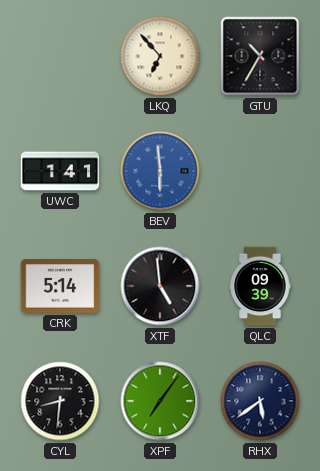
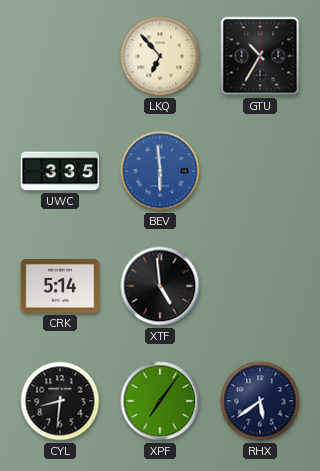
UWC: 1:41 -> 3:35
QLC: 09:39 -> none
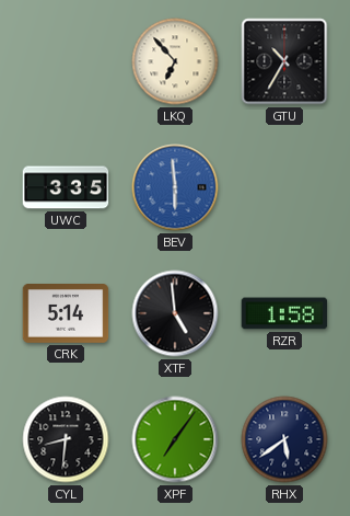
RZR: none -> 1:58
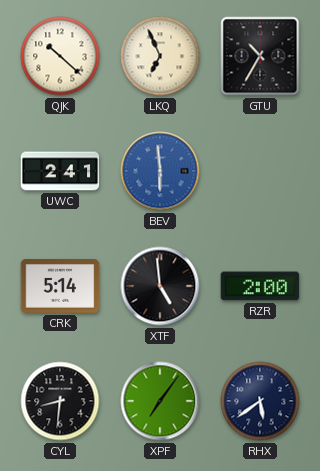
QJK: none -> 10:22
LKQ: 6:53 -> 6:56
UWC: 3:35 -> 2:41
RZR: 1:58 -> 2:00
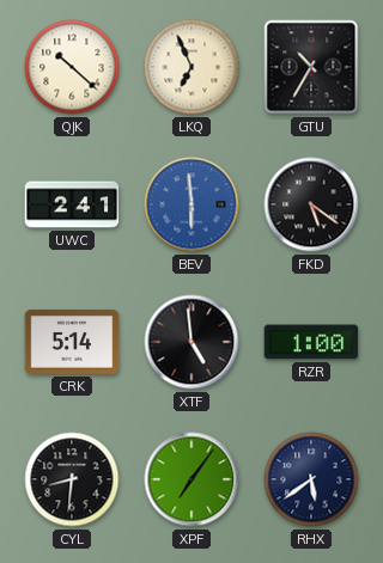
FKD: none -> 5:21
RZR: 2:00 -> 1:00
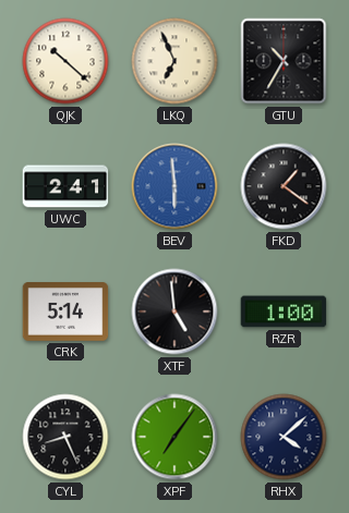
FKD: 5:21 -> 1:21
CYL: 8:31 -> 8:26
RHX: 5:39 -> 4:08
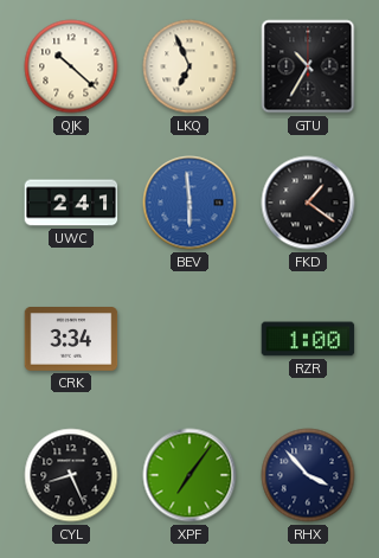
CRK: 5:14 -> 3:34
XTF: 4:59 -> none
RHX: 4:08 -> 3:53
